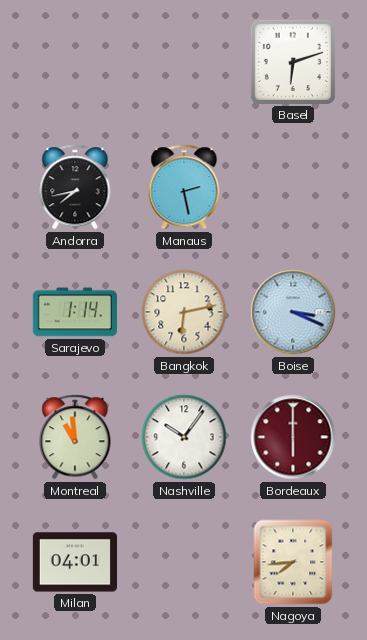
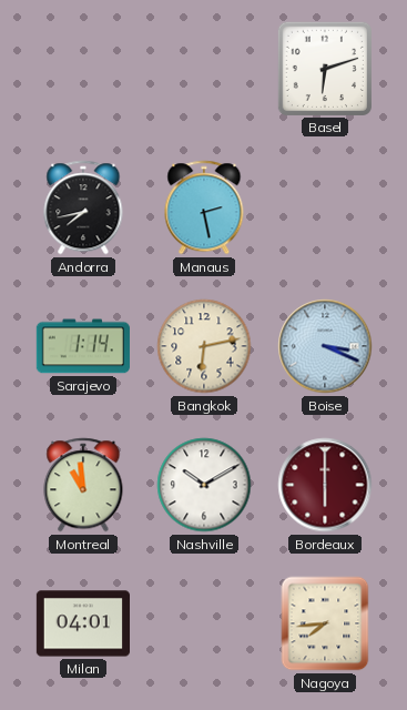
Nashville: 10:06 -> 10:10
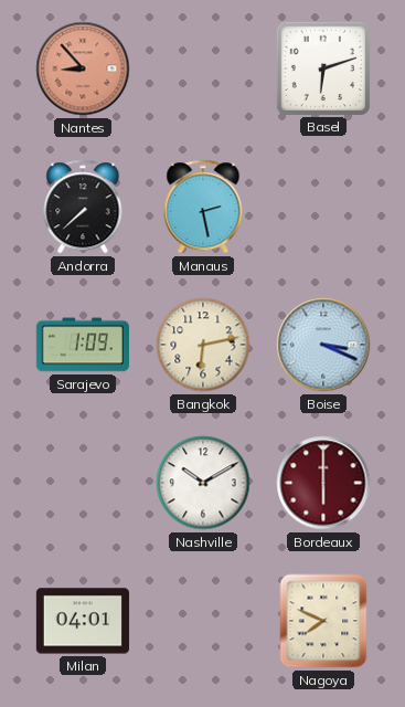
Nantes: none -> 8:53
Andorra: 7:43 -> 7:38
Sarajevo: 1:14 -> 1:09
Montreal: 10:59 -> none
Nagoya: 7:44 -> 7:49
